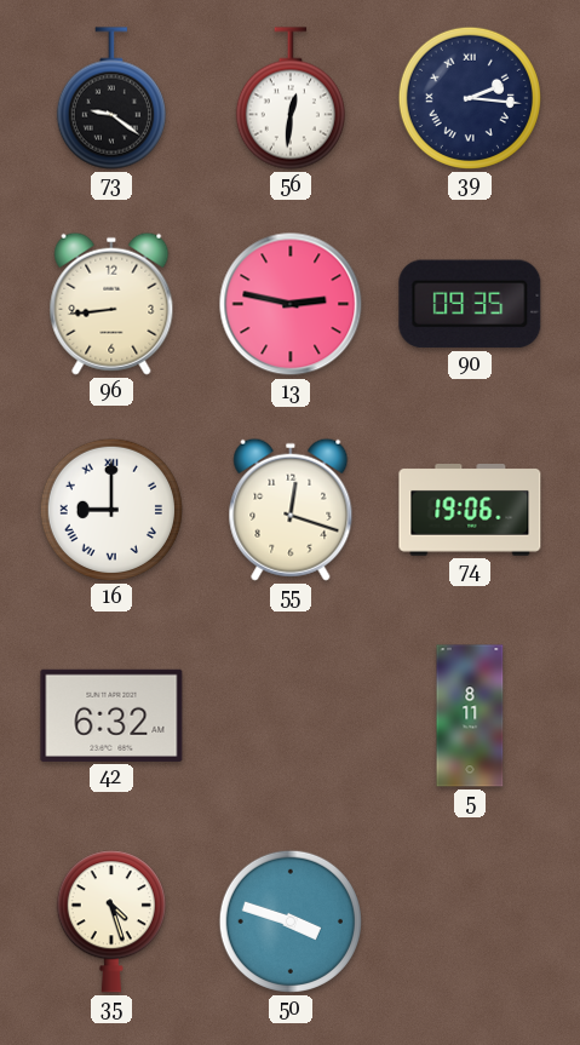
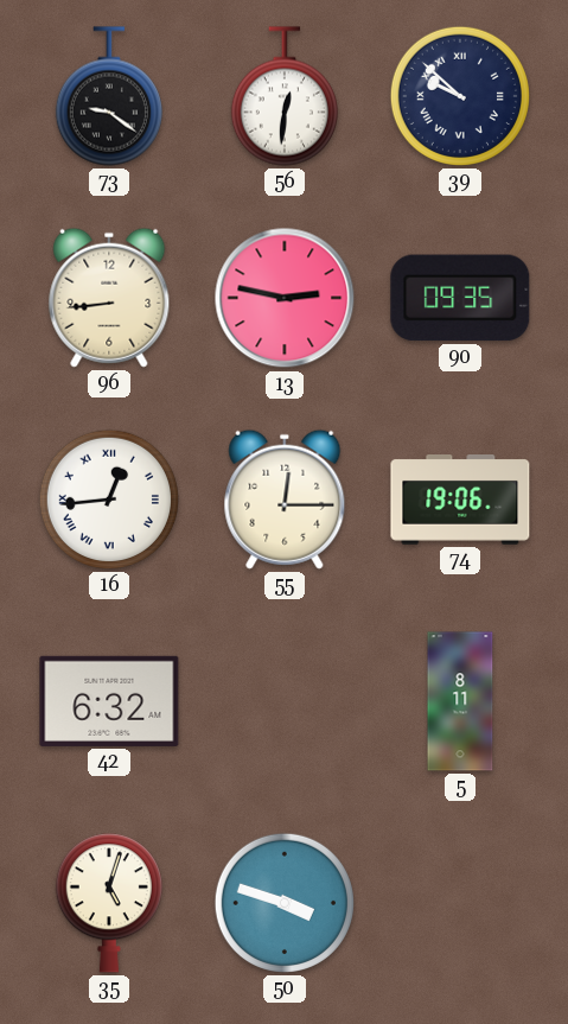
39: 2:16 -> 9:52
16: 9:00 -> 12:44
55: 12:18 -> 12:15
35: 4:27 -> 5:03
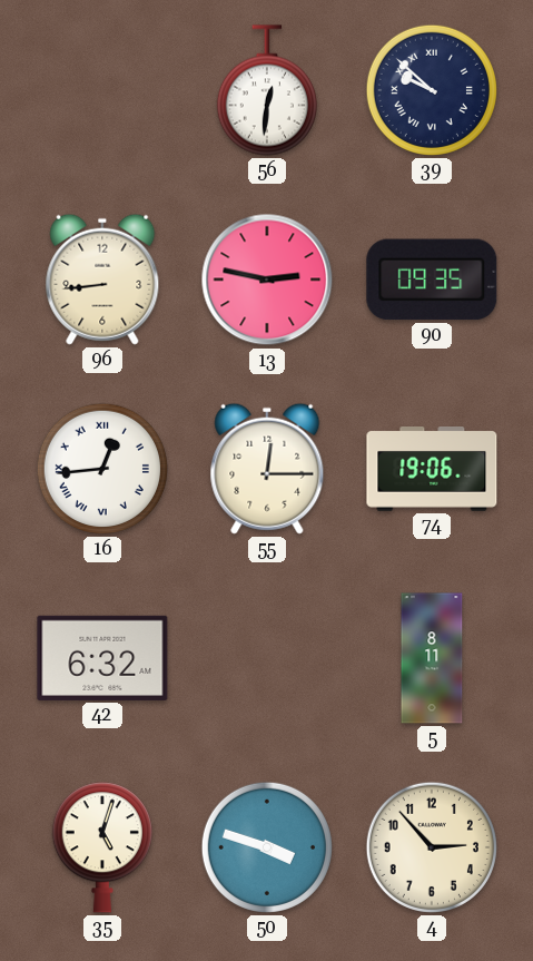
73: 9:21 -> none
4: none -> 2:53
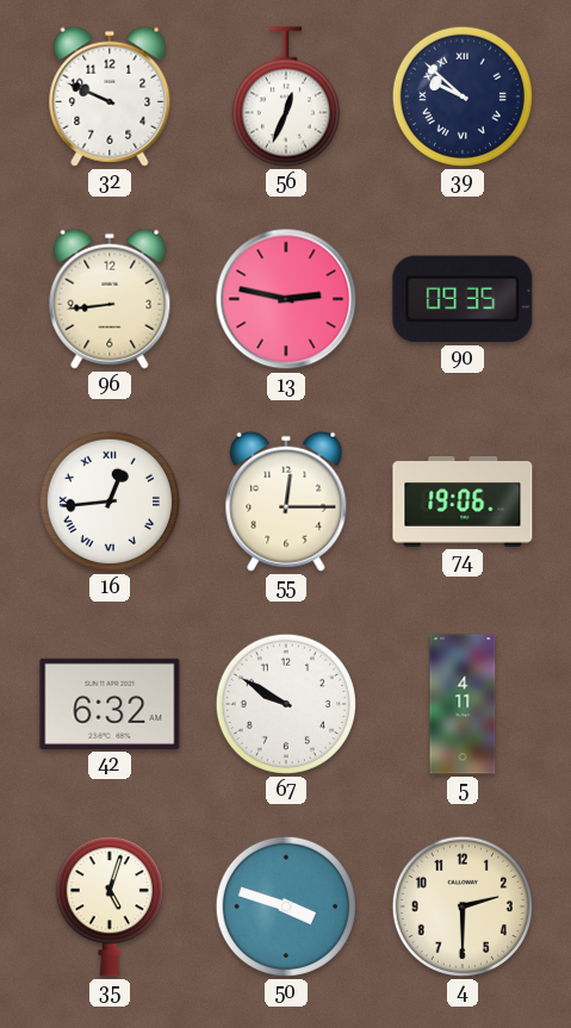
32: none -> 9:49
56: 12:31 -> 12:34
67: none -> 9:50
5: 8:11 -> 4:11
4: 2:53 -> 2:30
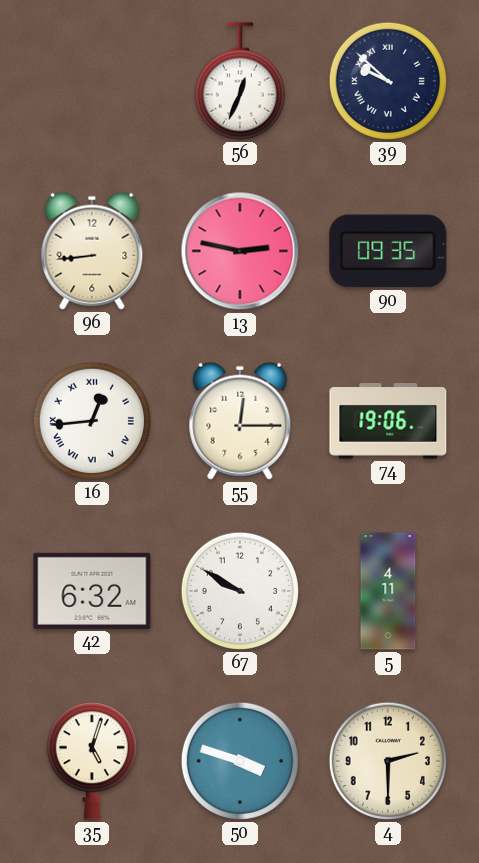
32: 9:49 -> none
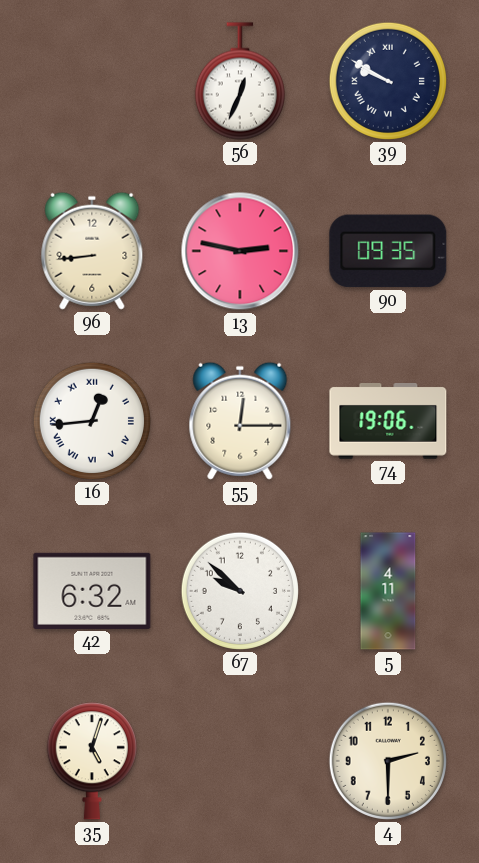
39: 9:52 -> 9:50
67: 9:50 -> 9:52
50: 3:48 -> none
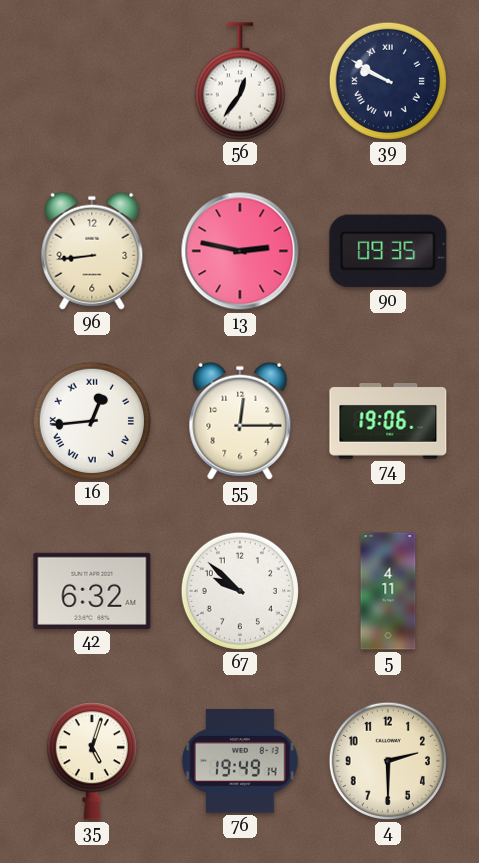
56: 12:34 -> 12:36
76: none -> 19:49
